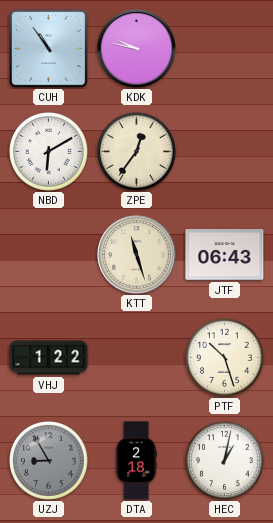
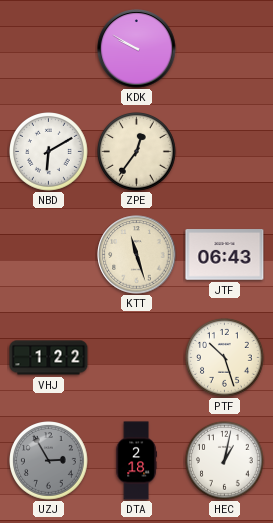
CUH: 10:54 -> none
KDK: 9:47 -> 9:50
UZJ: 8:55 -> 2:55
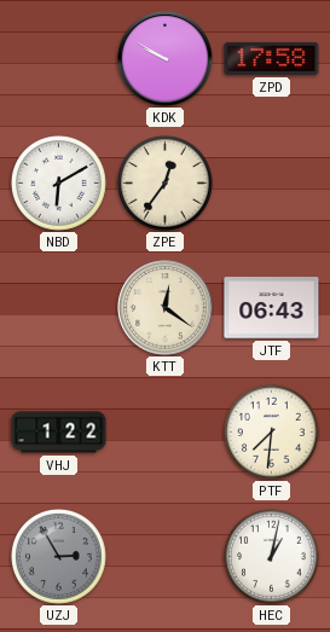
ZPD: none -> 17:58
KTT: 11:27 -> 12:21
PTF: 10:27 -> 7:31
DTA: 2:18 -> none
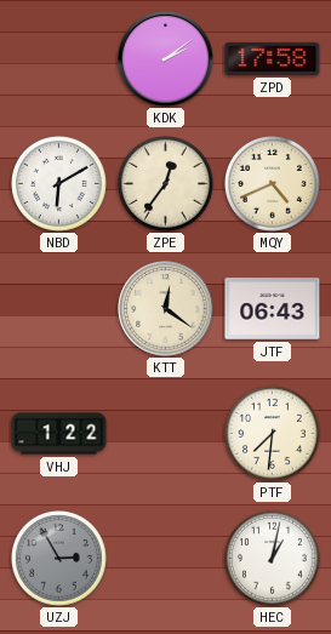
KDK: 9:50 -> 2:09
MQY: none -> 4:41
